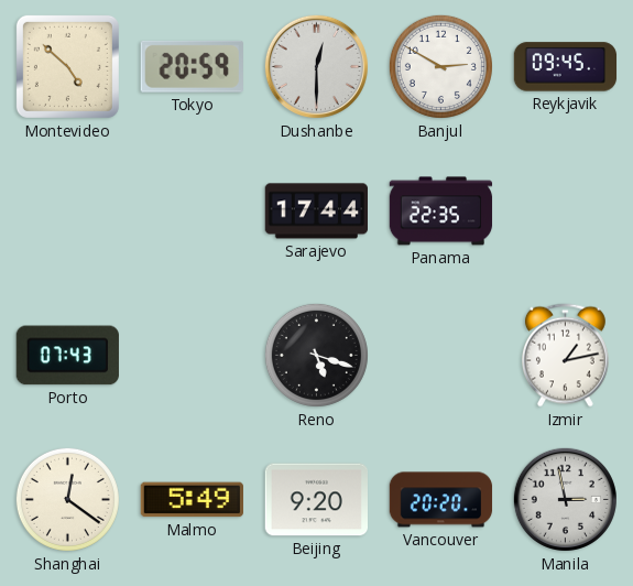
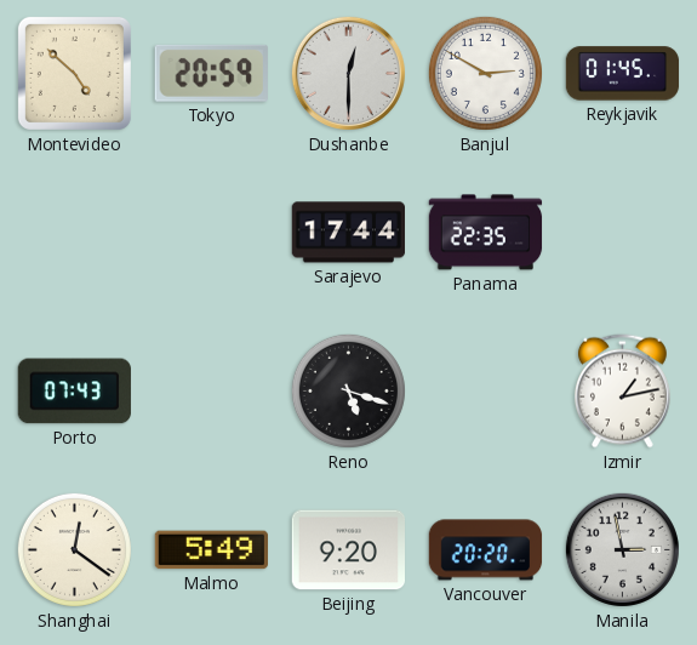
Reykjavik: 09:45 -> 01:45
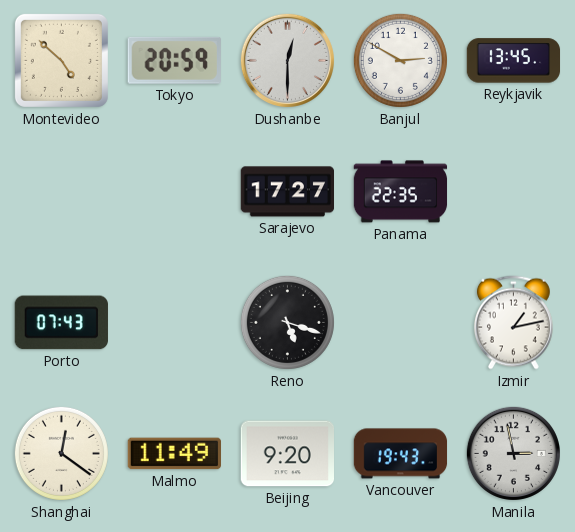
Reykjavik: 01:45 -> 13:45
Sarajevo: 17:44 -> 17:27
Malmo: 5:49 -> 11:49
Vancouver: 20:20 -> 19:43
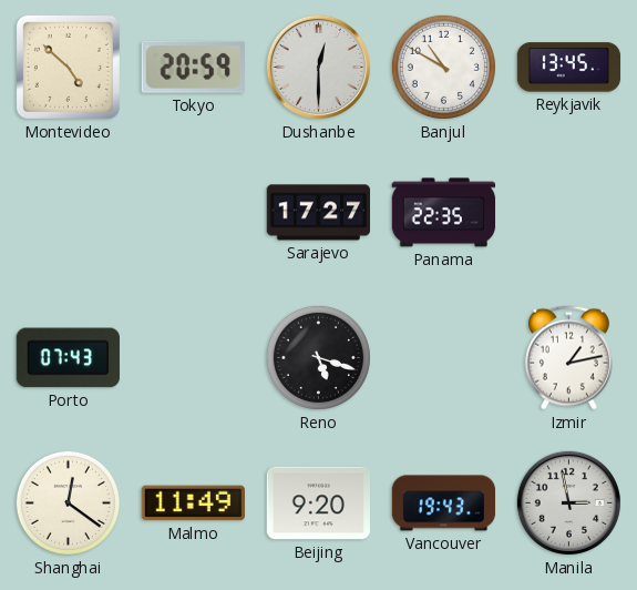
Banjul: 2:50 -> 10:50
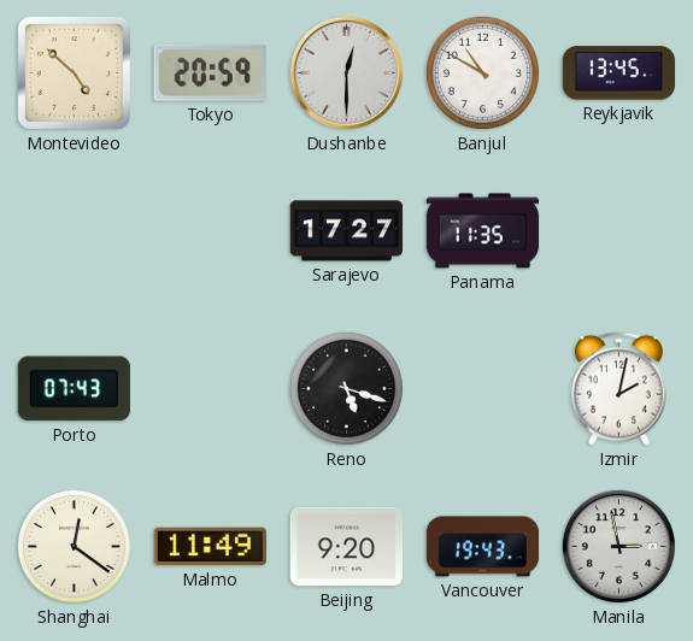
Panama: 22:35 -> 11:35
Izmir: 1:13 -> 2:02
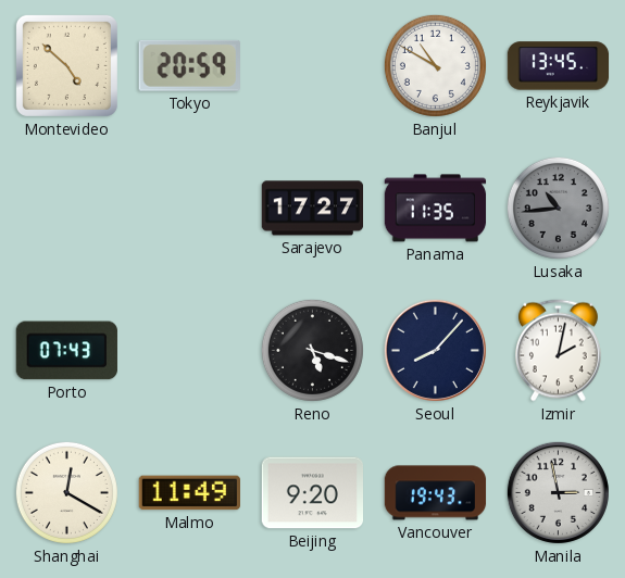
Dushanbe: 12:30 -> none
Lusaka: none -> 10:44
Seoul: none -> 8:07
Shanghai: 12:21 -> 12:20
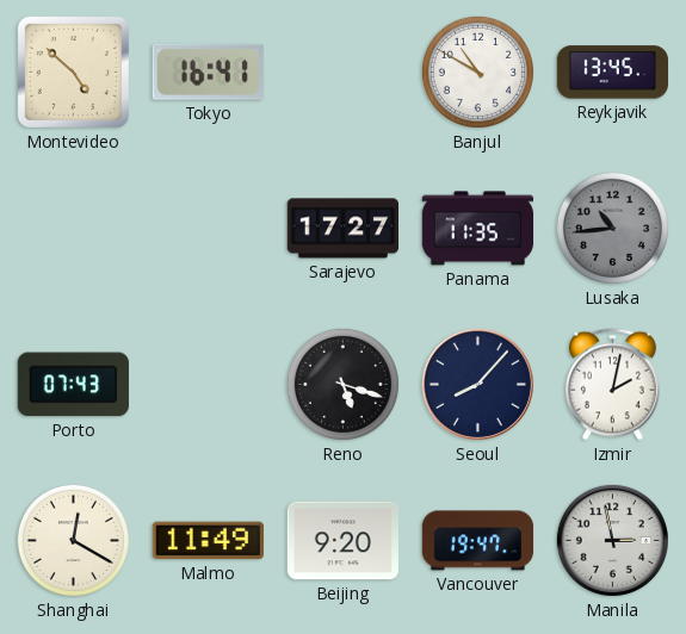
Tokyo: 20:59 -> 16:41
Vancouver: 19:43 -> 19:47
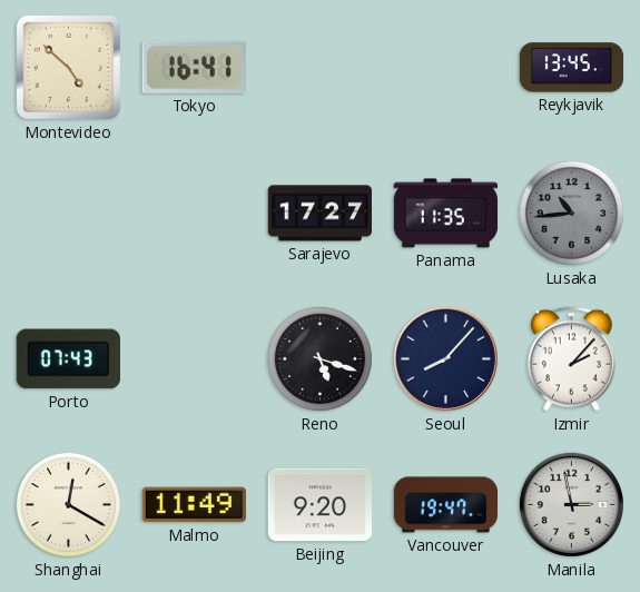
Banjul: 10:50 -> none
Izmir: 2:02 -> 2:07
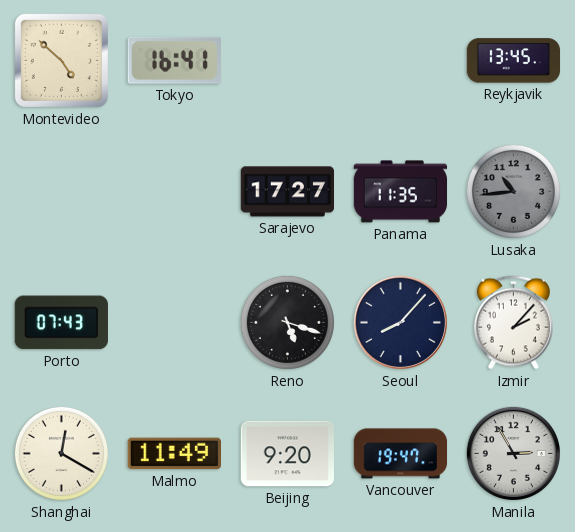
Manila: 2:58 -> 2:55
